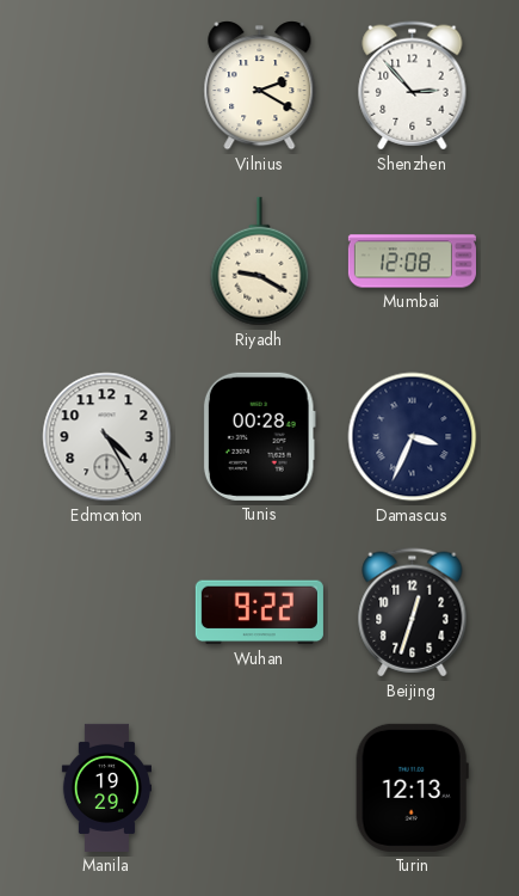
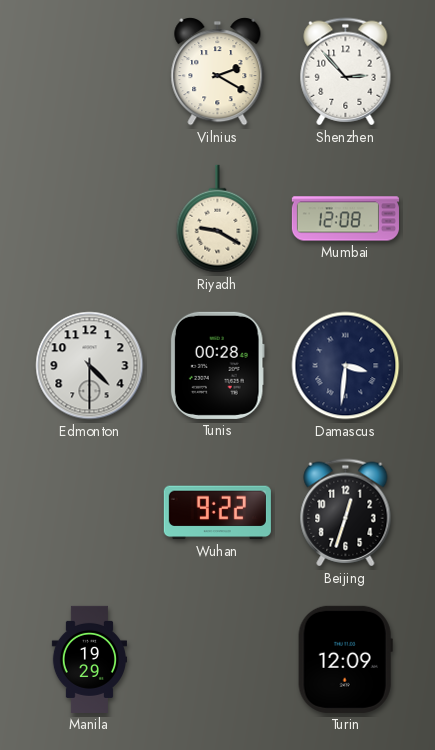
Edmonton: 4:25 -> 4:30
Damascus: 3:34 -> 3:31
Turin: 12:13 -> 12:09
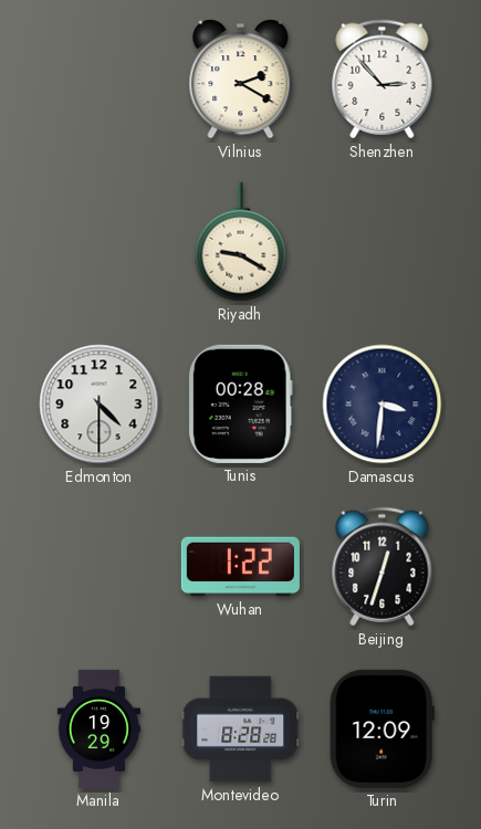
Mumbai: 12:08 -> none
Wuhan: 9:22 -> 1:22
Montevideo: none -> 8:28
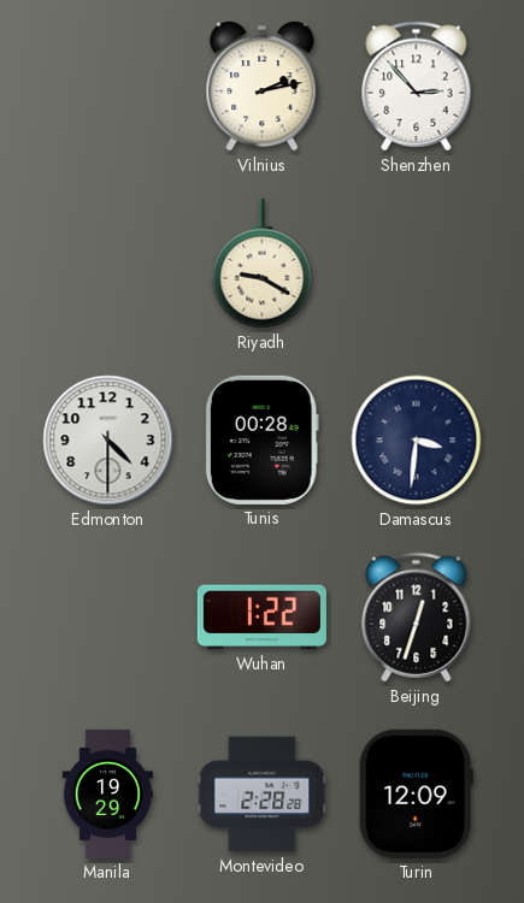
Vilnius: 2:20 -> 2:13
Montevideo: 8:28 -> 2:28
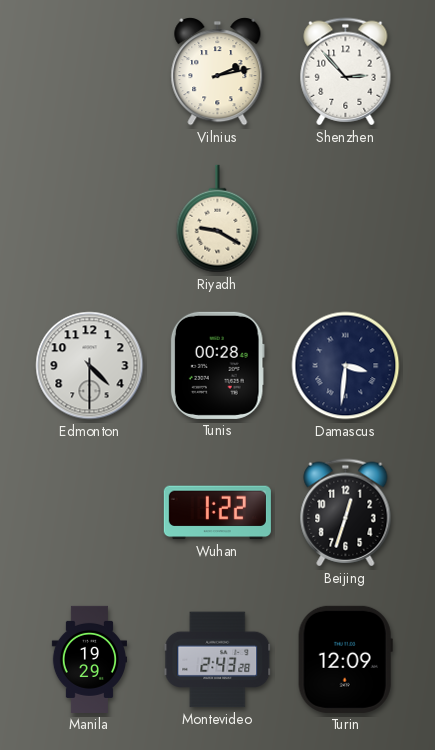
Montevideo: 2:28 -> 2:43
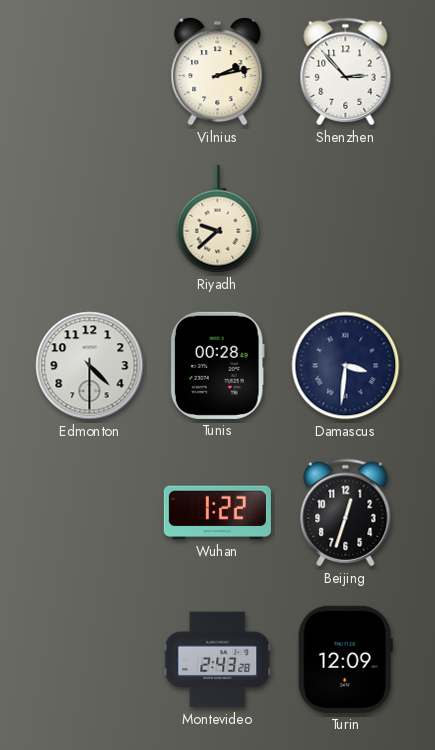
Riyadh: 9:20 -> 9:38
Manila: 19:29 -> none
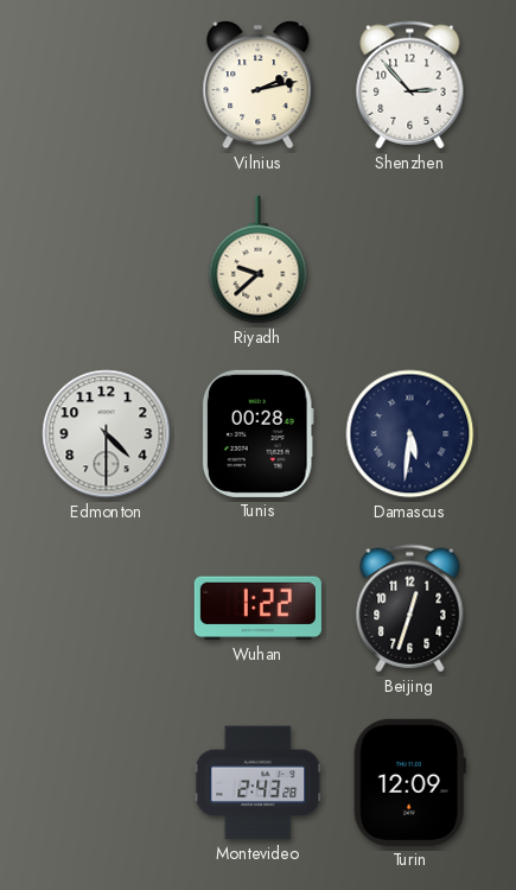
Damascus: 3:31 -> 5:31
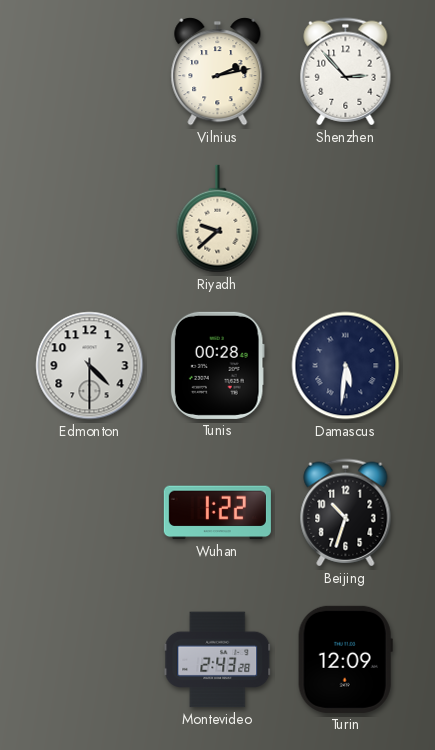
Beijing: 12:33 -> 10:33
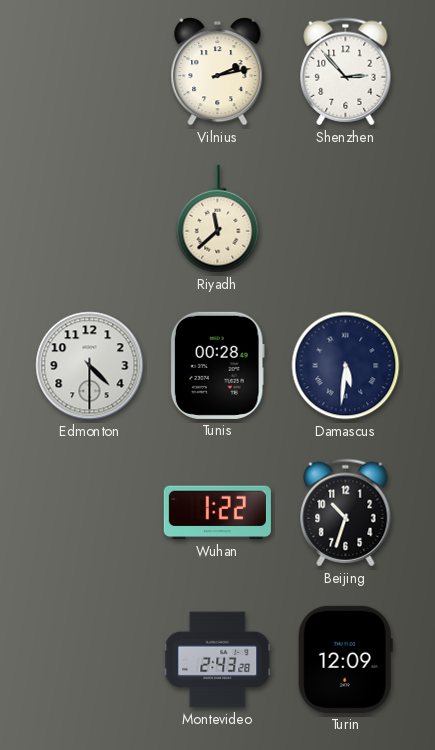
Riyadh: 9:38 -> 11:38
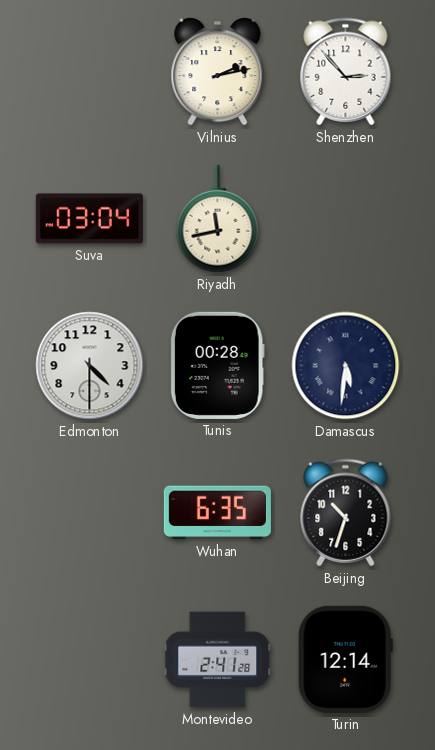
Suva: none -> 03:04
Riyadh: 11:38 -> 11:43
Wuhan: 1:22 -> 6:35
Montevideo: 2:43 -> 2:41
Turin: 12:09 -> 12:14
